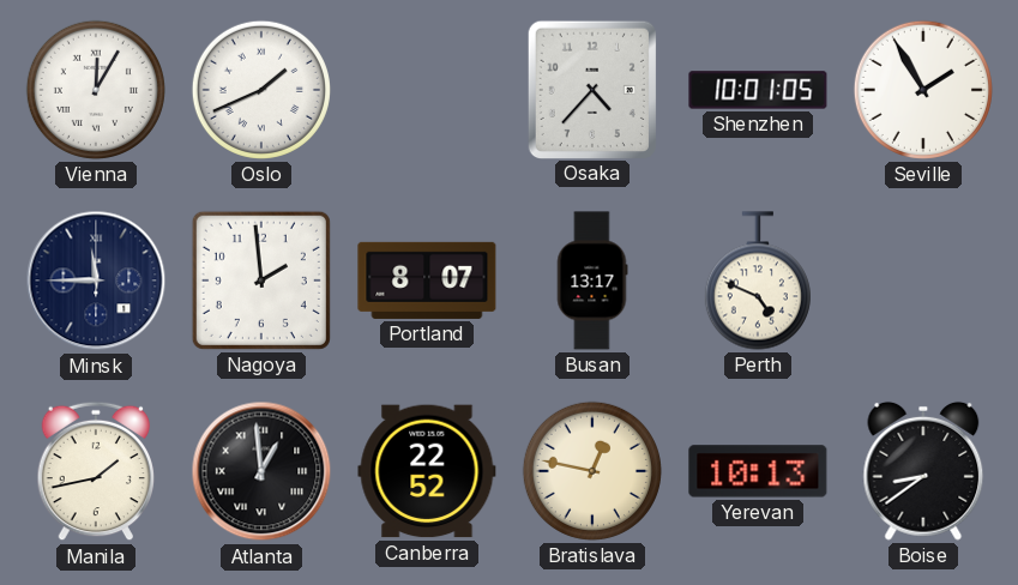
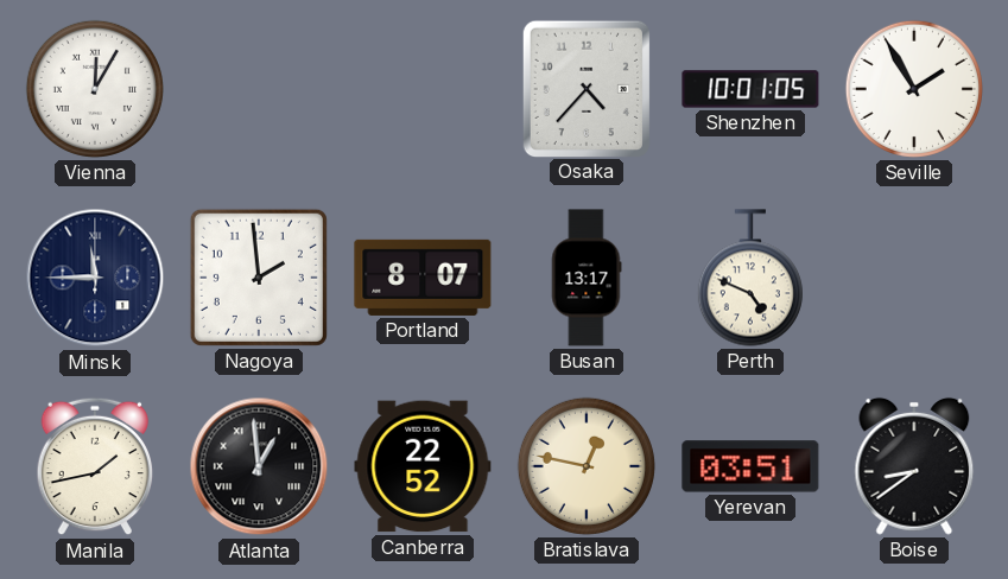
Oslo: 1:41 -> none
Yerevan: 10:13 -> 03:51
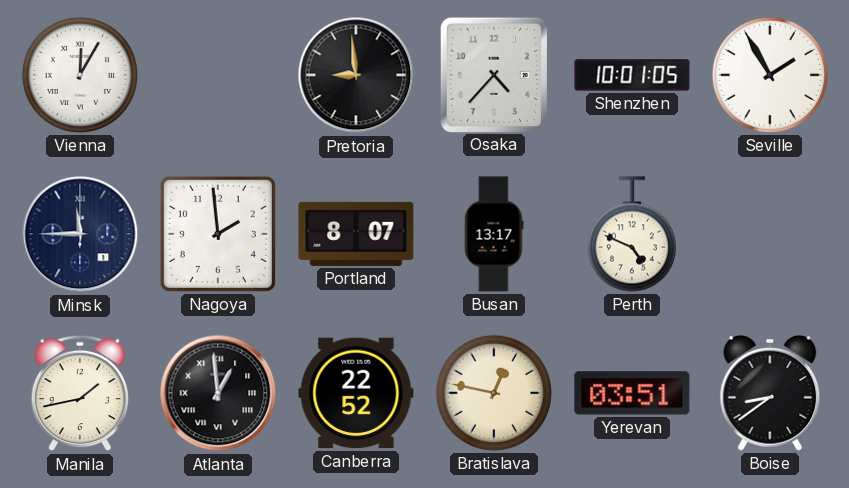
Pretoria: none -> 8:59
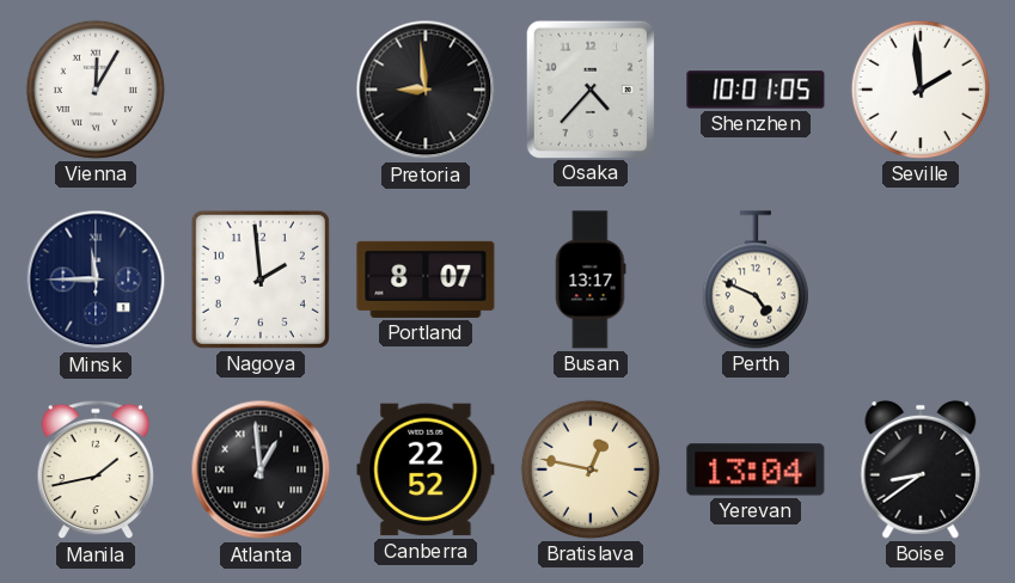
Seville: 1:55 -> 1:59
Yerevan: 03:51 -> 13:04
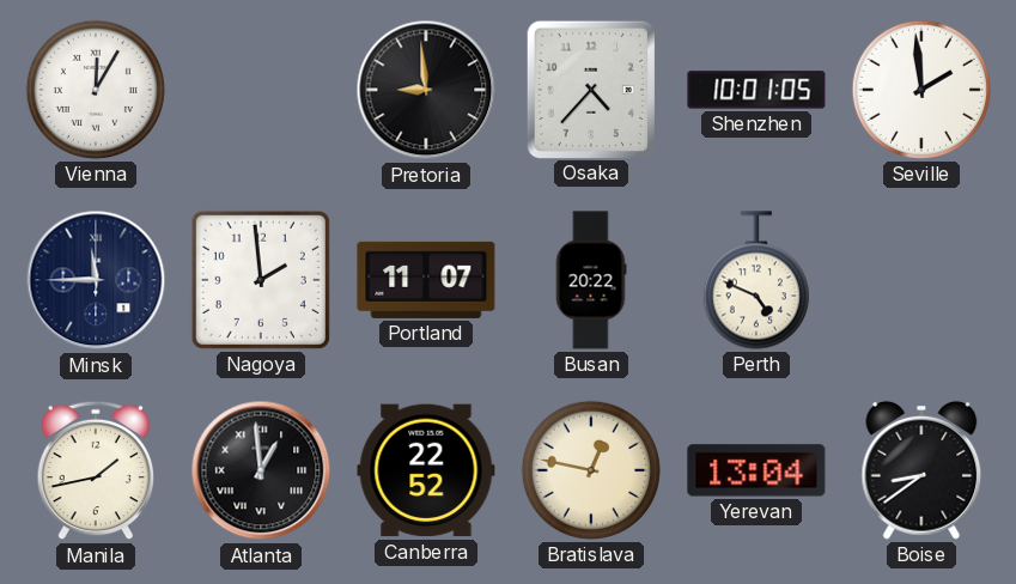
Portland: 8:07 -> 11:07
Busan: 13:17 -> 20:22
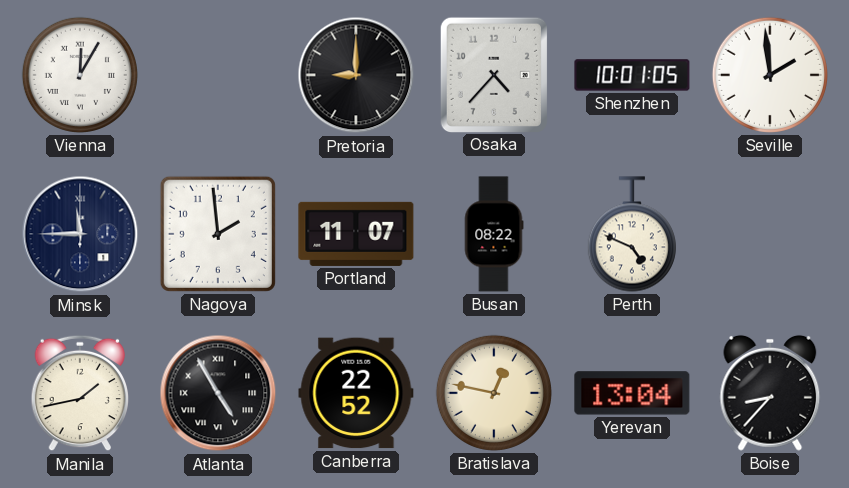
Pretoria: 8:59 -> 9:00
Busan: 20:22 -> 08:22
Atlanta: 12:59 -> 4:55
Boise: 8:39 -> 8:37
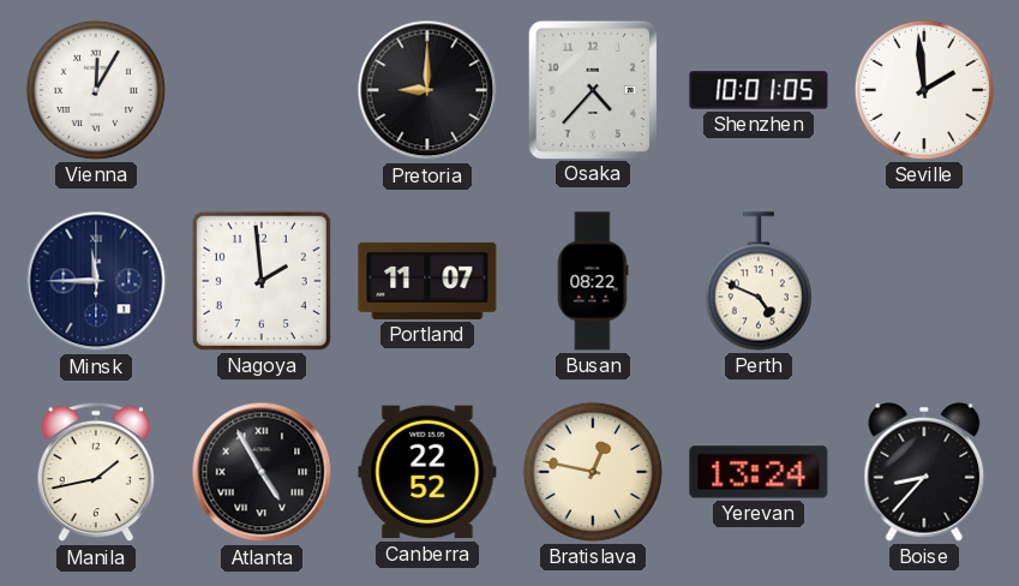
Yerevan: 13:04 -> 13:24
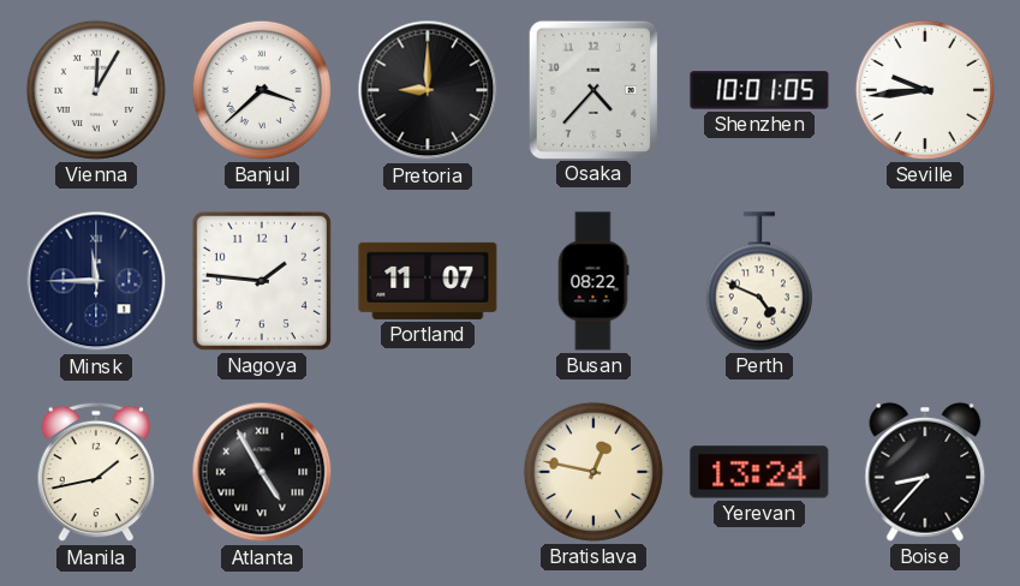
Banjul: none -> 3:38
Seville: 1:59 -> 9:44
Nagoya: 1:59 -> 1:46
Canberra: 22:52 -> none
